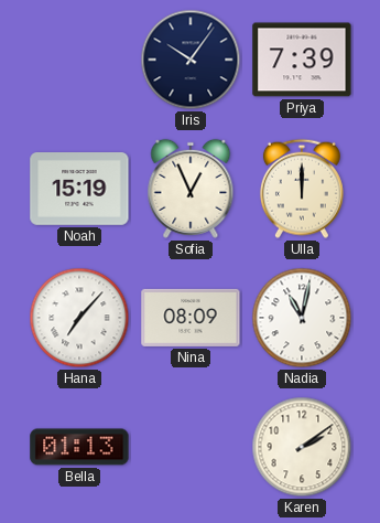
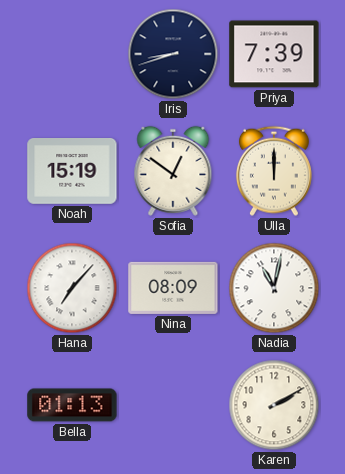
Iris: 10:06 -> 8:42
Sofia: 12:56 -> 12:51
Karen: 2:09 -> 2:10
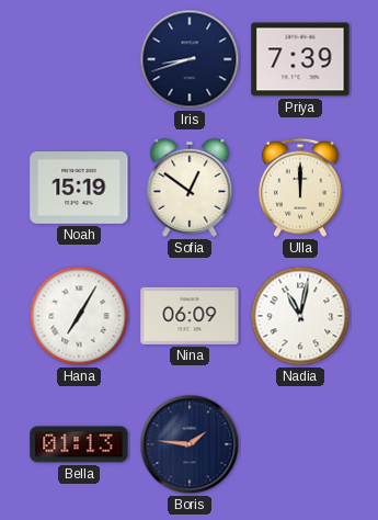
Hana: 7:07 -> 7:05
Nina: 08:09 -> 06:09
Boris: none -> 1:46
Karen: 2:10 -> none
